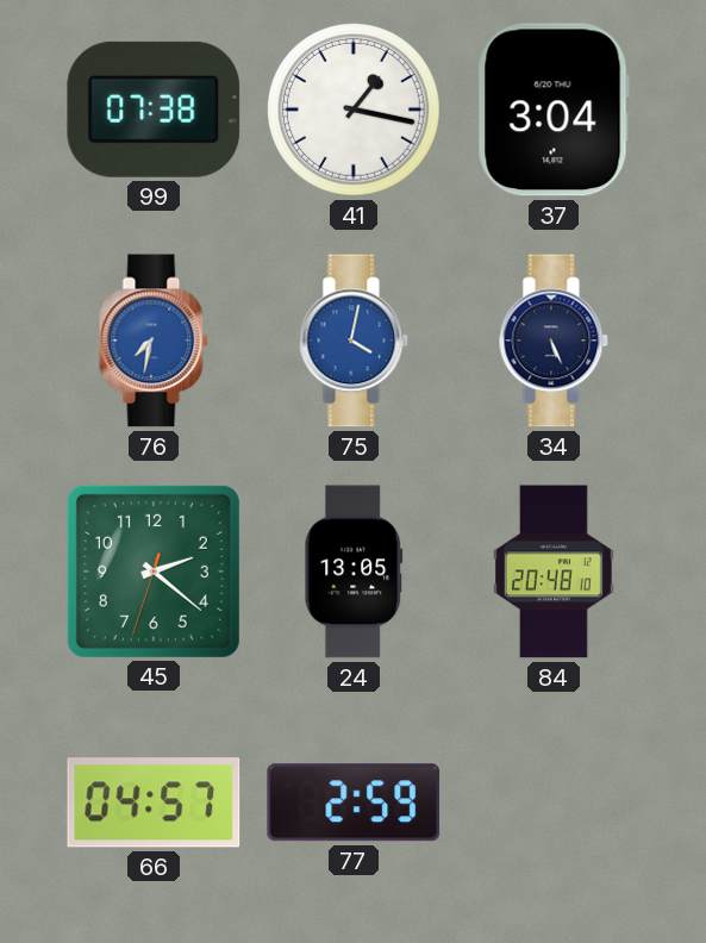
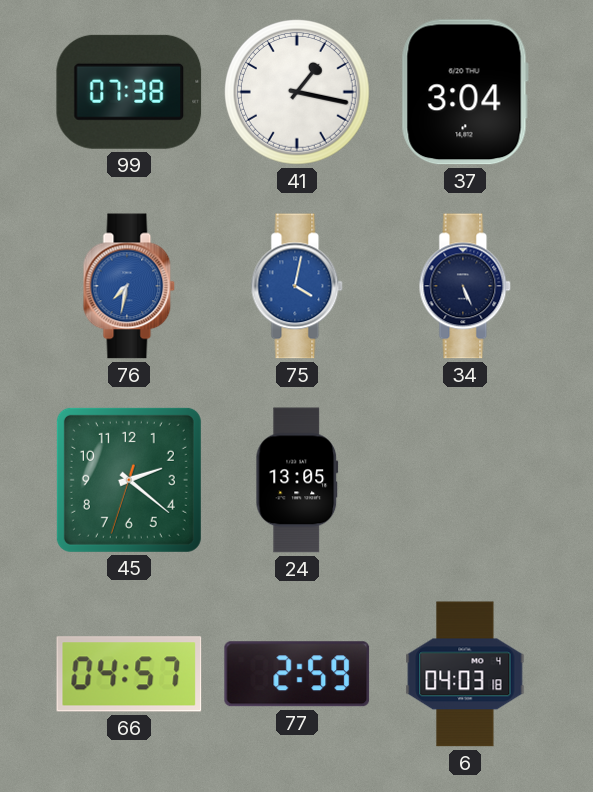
84: 20:48 -> none
6: none -> 04:03
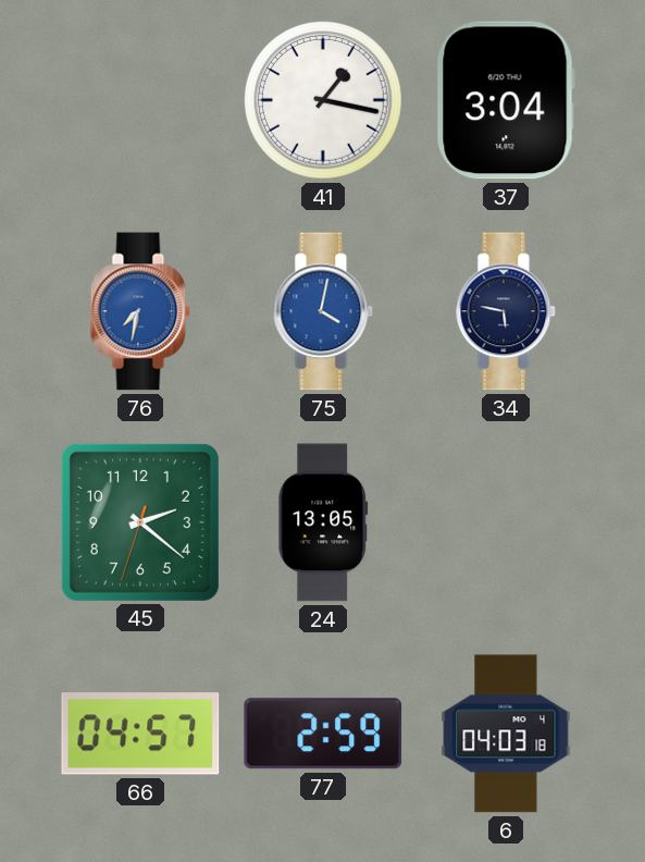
99: 07:38 -> none
34: 5:26 -> 5:47
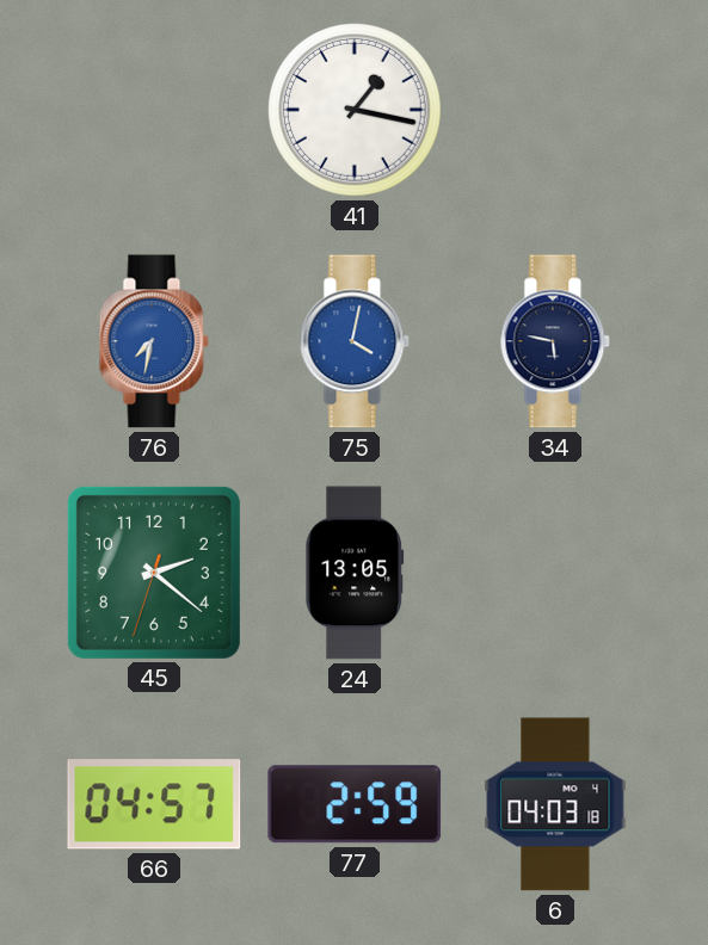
37: 3:04 -> none
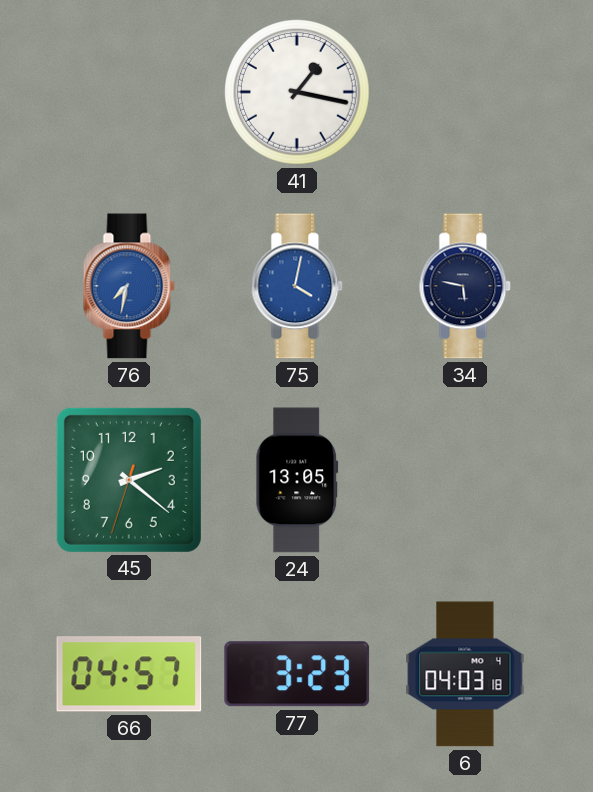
77: 2:59 -> 3:23
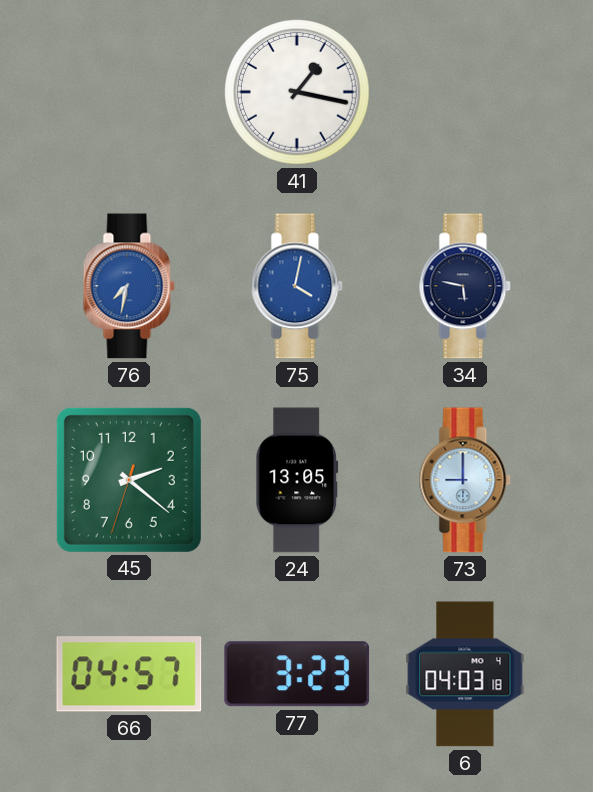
73: none -> 9:00
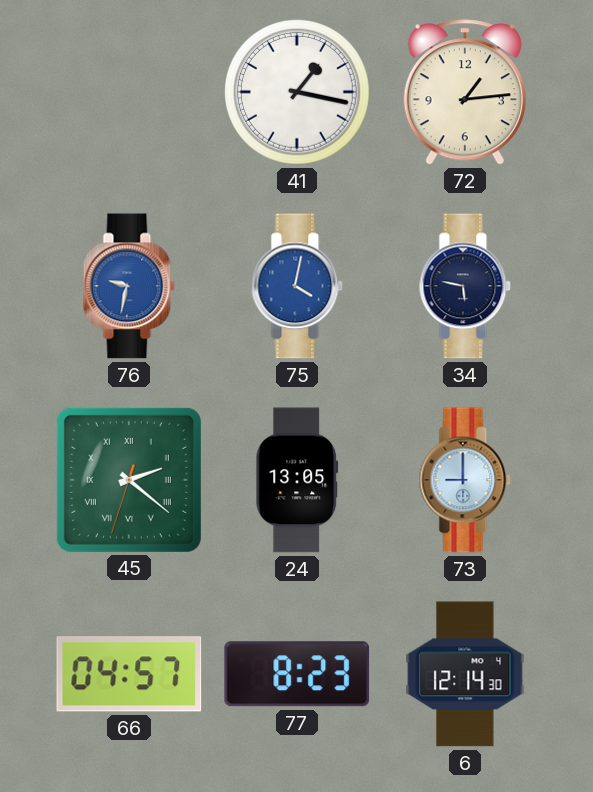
72: none -> 1:14
76: 7:32 -> 9:32
45 numerals: Arabic -> Roman
77: 3:23 -> 8:23
6: 04:03 -> 12:14
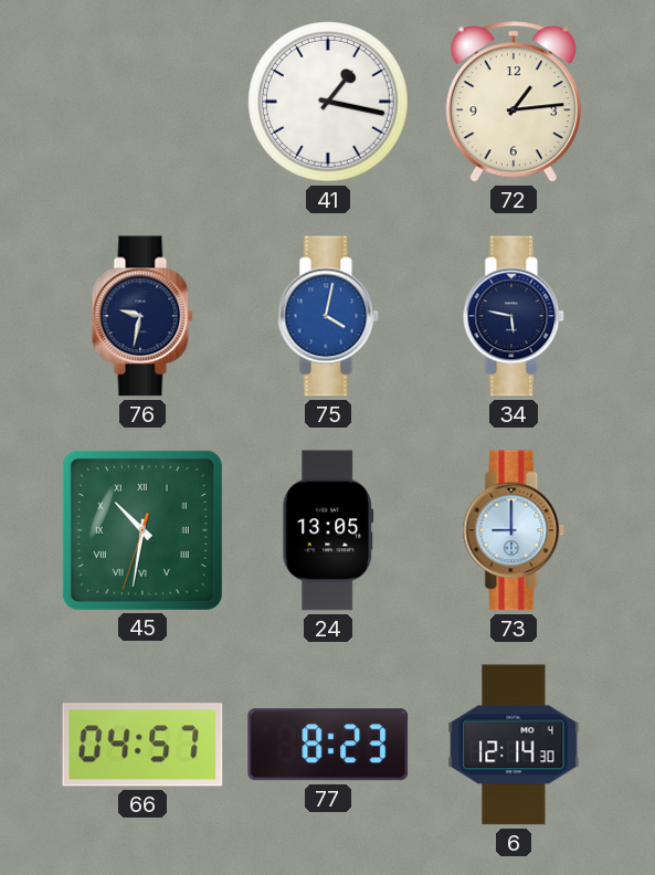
76 dial: blue -> navy
45: 2:21 -> 10:31
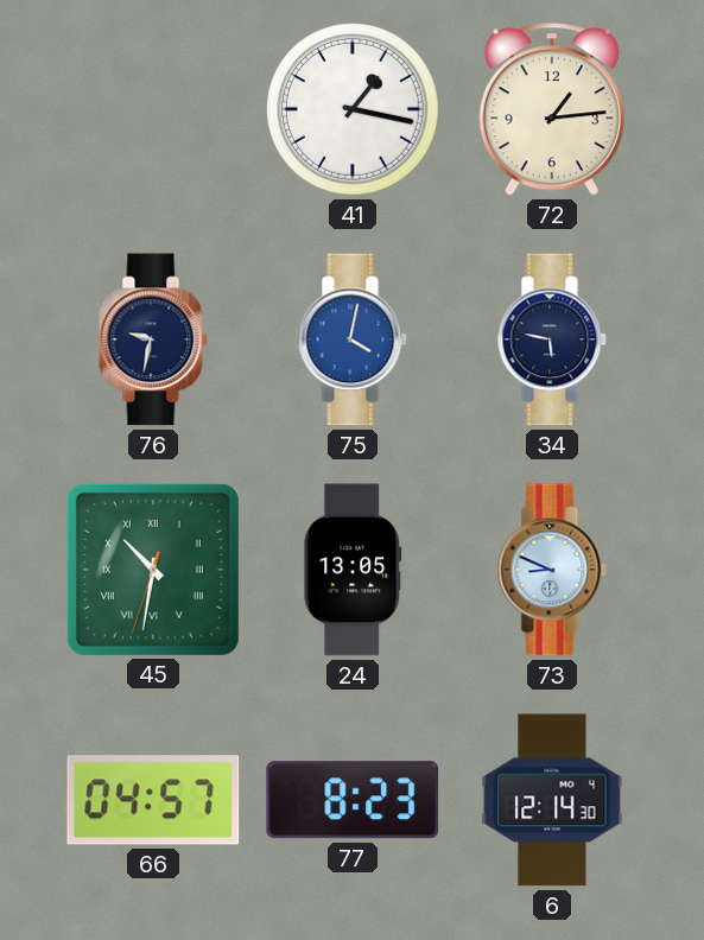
73: 9:00 -> 8:49
